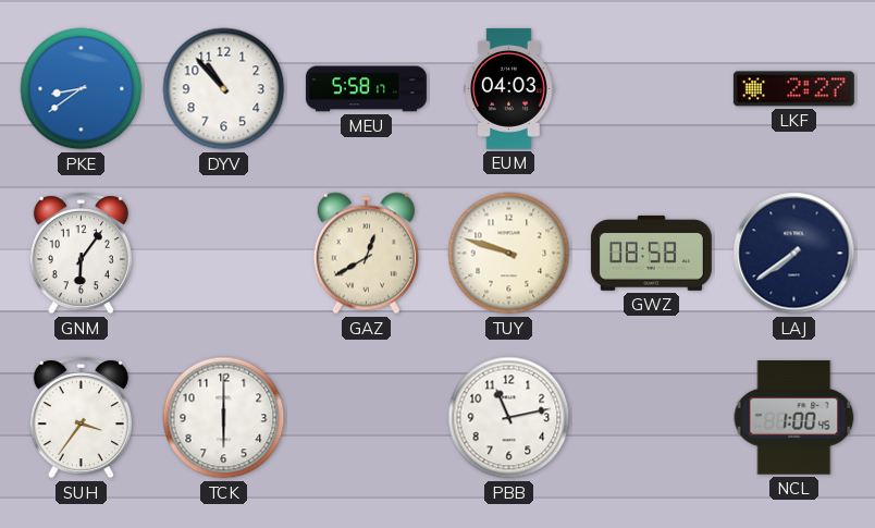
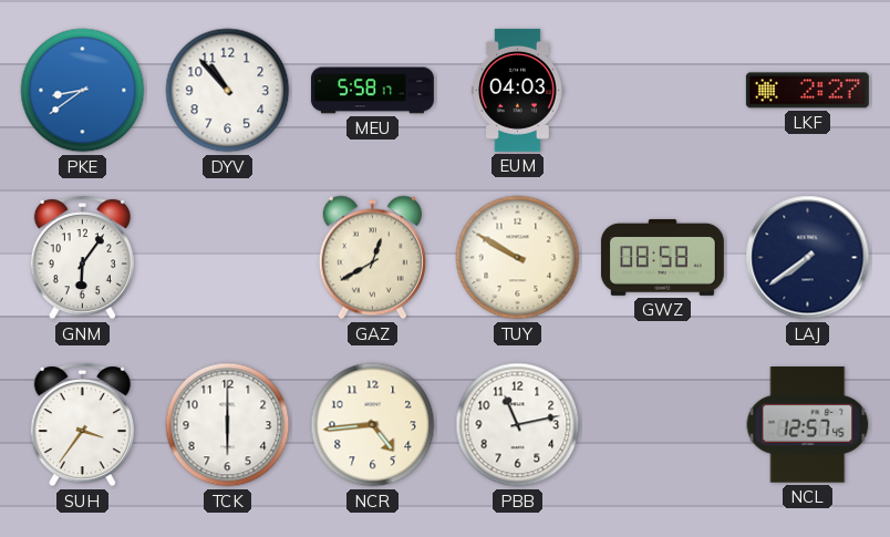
TUY: 9:48 -> 9:50
NCR: none -> 4:44
NCL: 1:00 -> 12:57
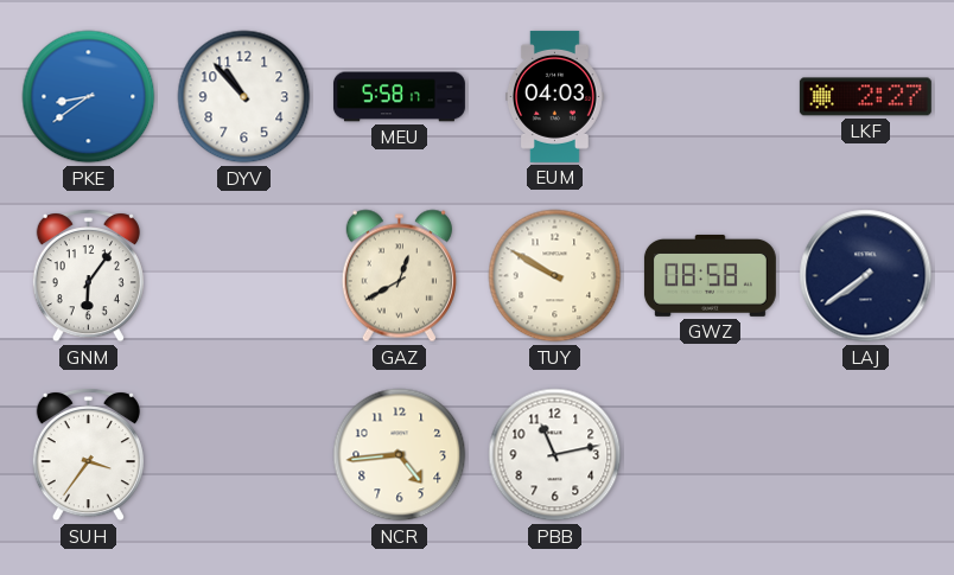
TCK: 6:00 -> none
NCL: 12:57 -> none
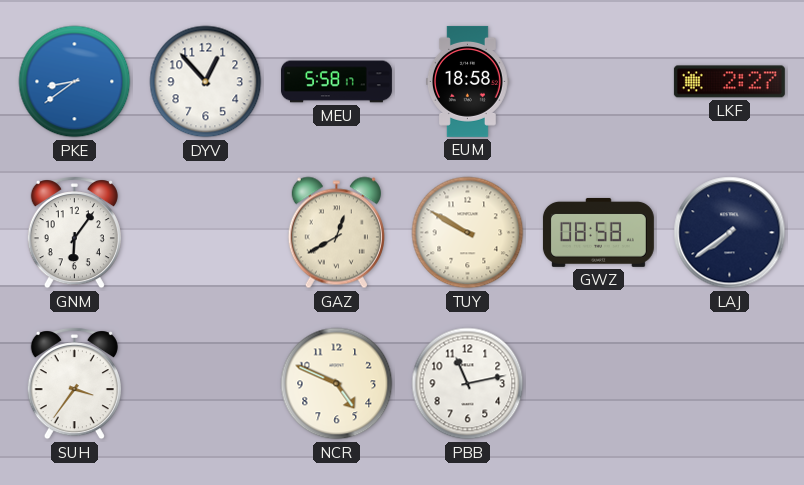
DYV: 10:53 -> 12:53
EUM: 04:03 -> 18:58
NCR: 4:44 -> 4:49
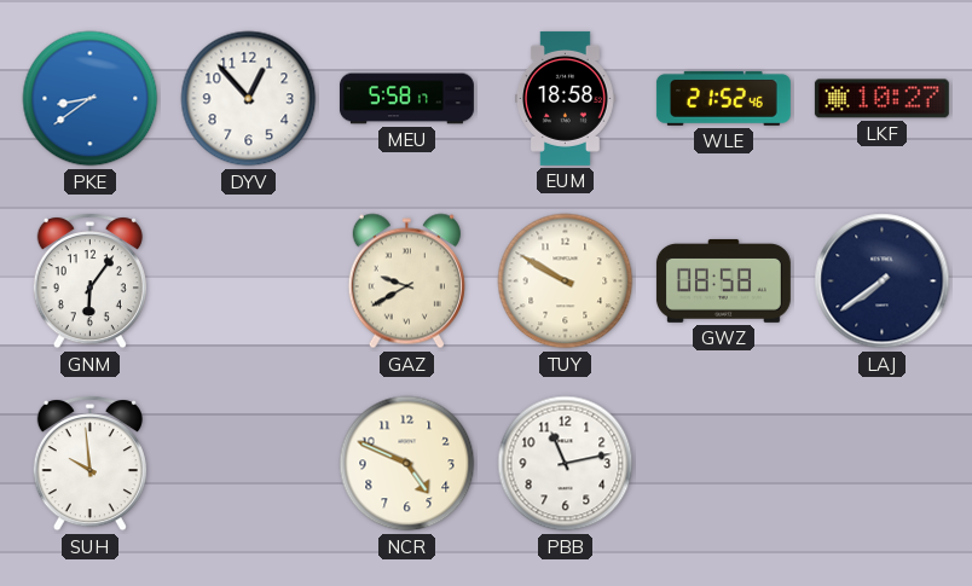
WLE: none -> 21:52
LKF: 2:27 -> 10:27
GAZ: 12:40 -> 9:40
SUH: 3:36 -> 9:59
